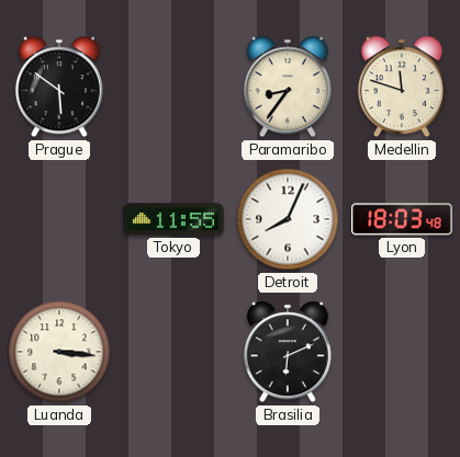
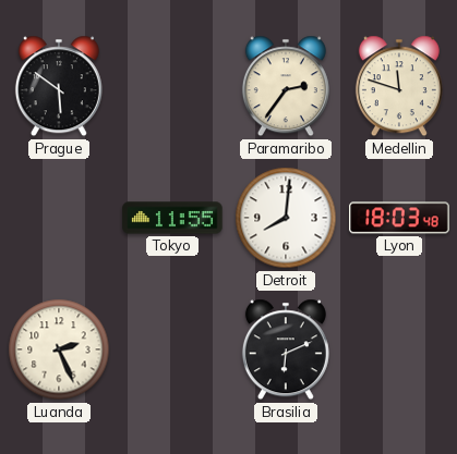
Paramaribo: 8:36 -> 2:36
Detroit: 8:04 -> 8:01
Luanda: 3:16 -> 2:26
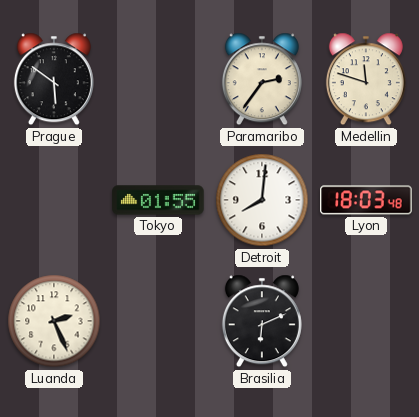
Tokyo: 11:55 -> 01:55
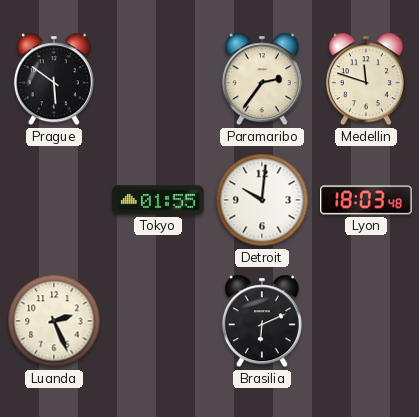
Detroit: 8:01 -> 10:01
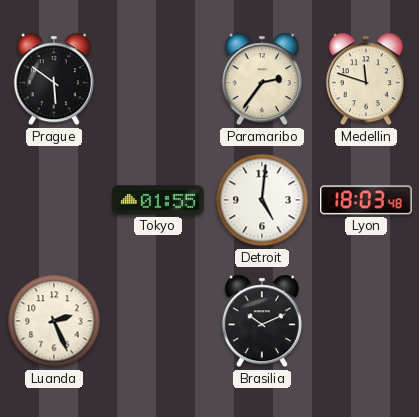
Detroit: 10:01 -> 5:01
Brasilia: 6:11 -> 10:11
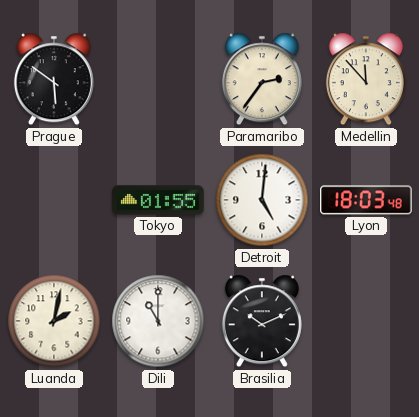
Medellin: 11:48 -> 11:53
Luanda: 2:26 -> 2:02
Dili: none -> 11:00
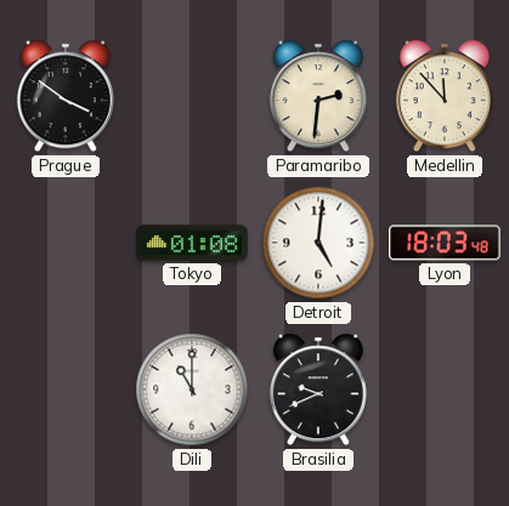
Prague: 5:51 -> 3:51
Paramaribo: 2:36 -> 2:31
Tokyo: 01:55 -> 01:08
Luanda: 2:02 -> none
Brasilia: 10:11 -> 9:41
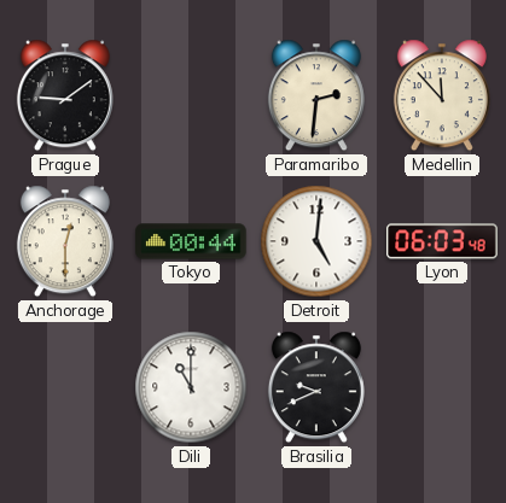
Prague: 3:51 -> 9:09
Anchorage: none -> 12:30
Tokyo: 01:08 -> 00:44
Lyon: 18:03 -> 06:03
